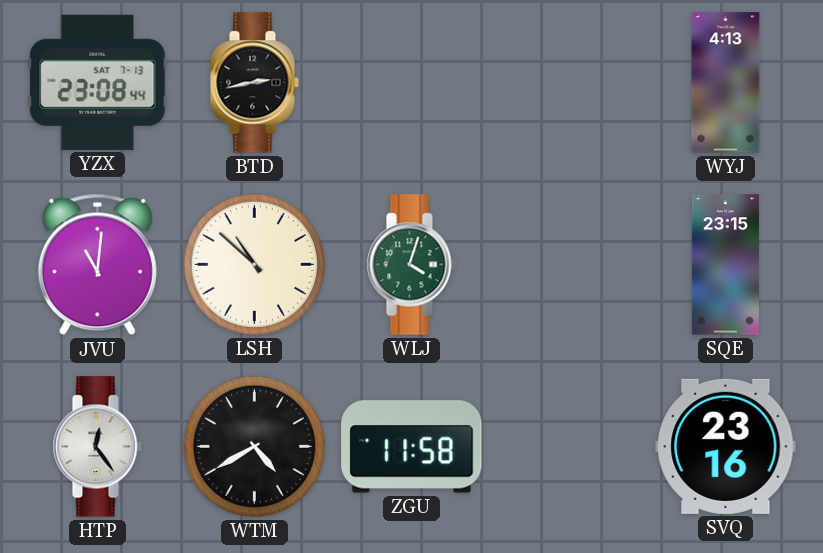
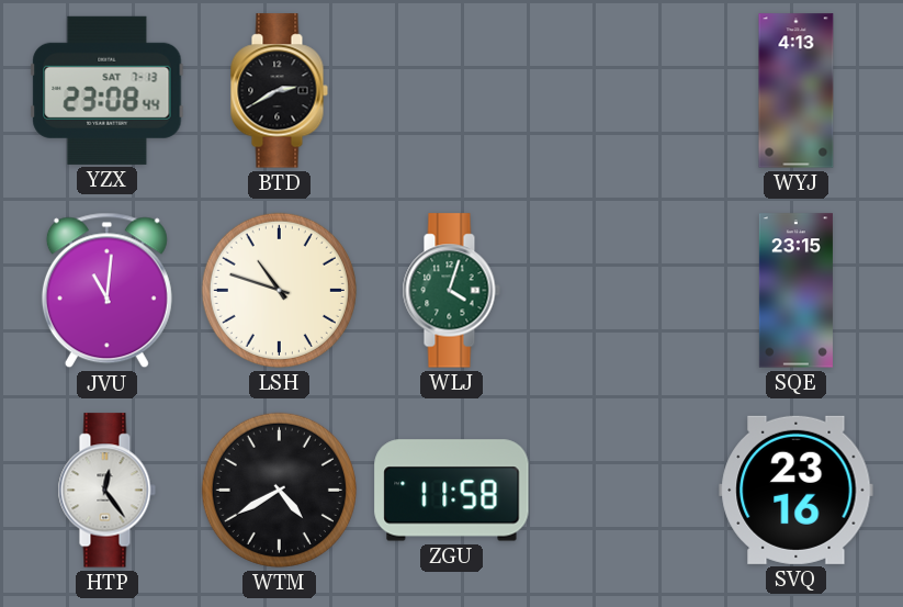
BTD: 2:43 -> 2:40
LSH: 10:52 -> 10:48
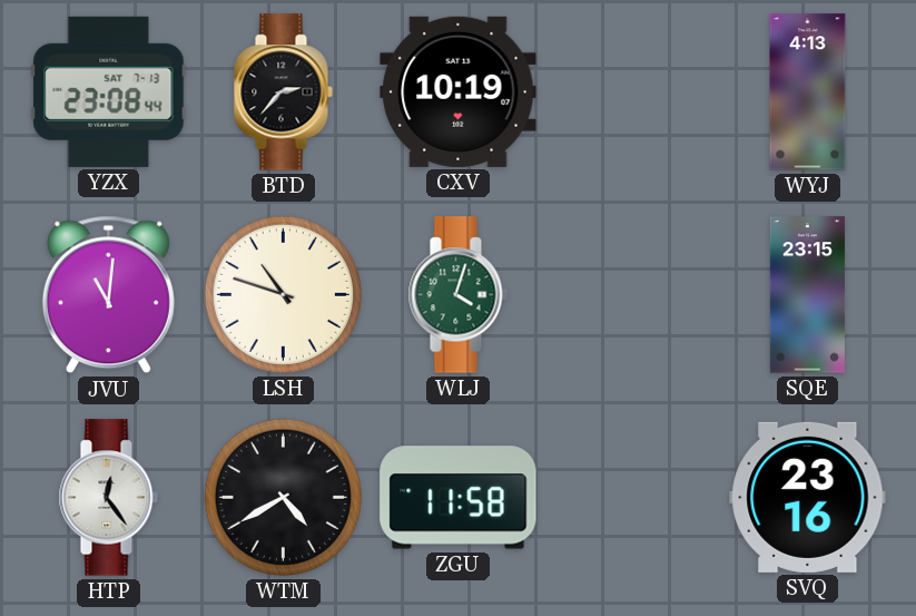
BTD: 2:40 -> 2:37
CXV: none -> 10:19
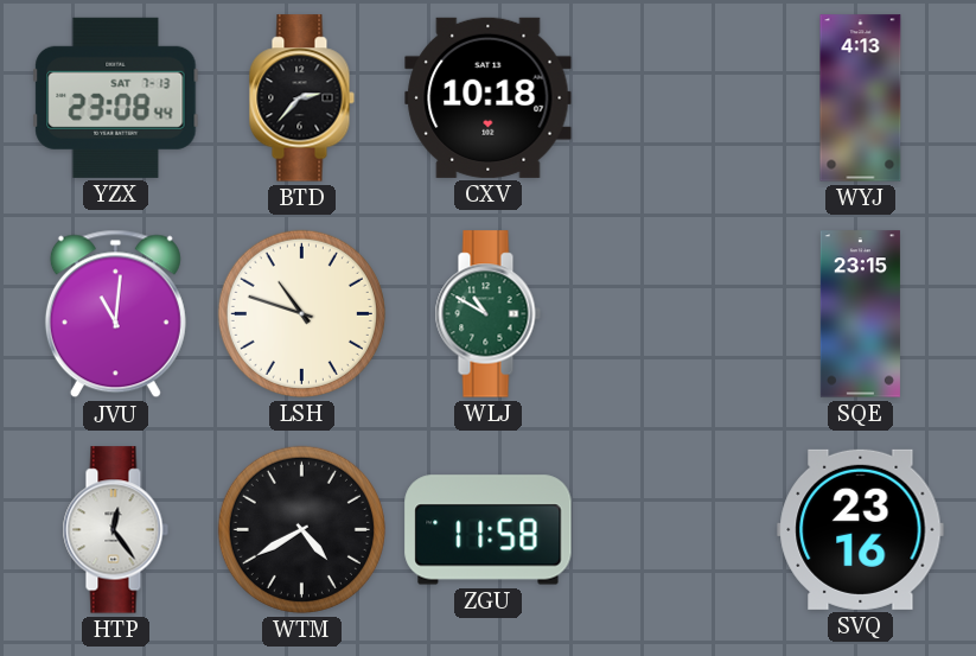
CXV: 10:19 -> 10:18
WLJ: 4:03 -> 10:50
